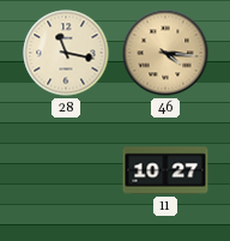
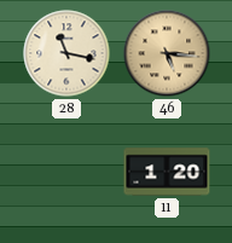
46: 4:16 -> 5:16
11: 10:27 -> 1:20
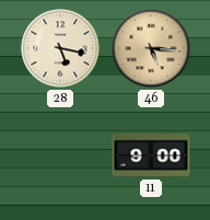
28: 11:17 -> 5:17
11: 1:20 -> 9:00
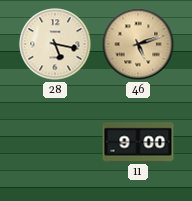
46: 5:16 -> 5:12
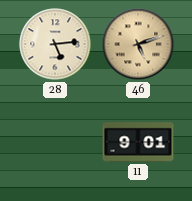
28: 5:17 -> 5:14
11: 9:00 -> 9:01
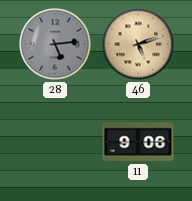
28 dial: cream -> grey
11: 9:01 -> 9:06
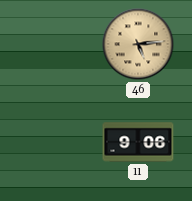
28: 5:14 -> none
46: 5:12 -> 5:14
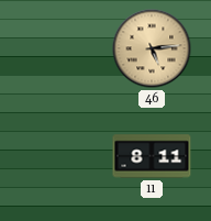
11: 9:06 -> 8:11
